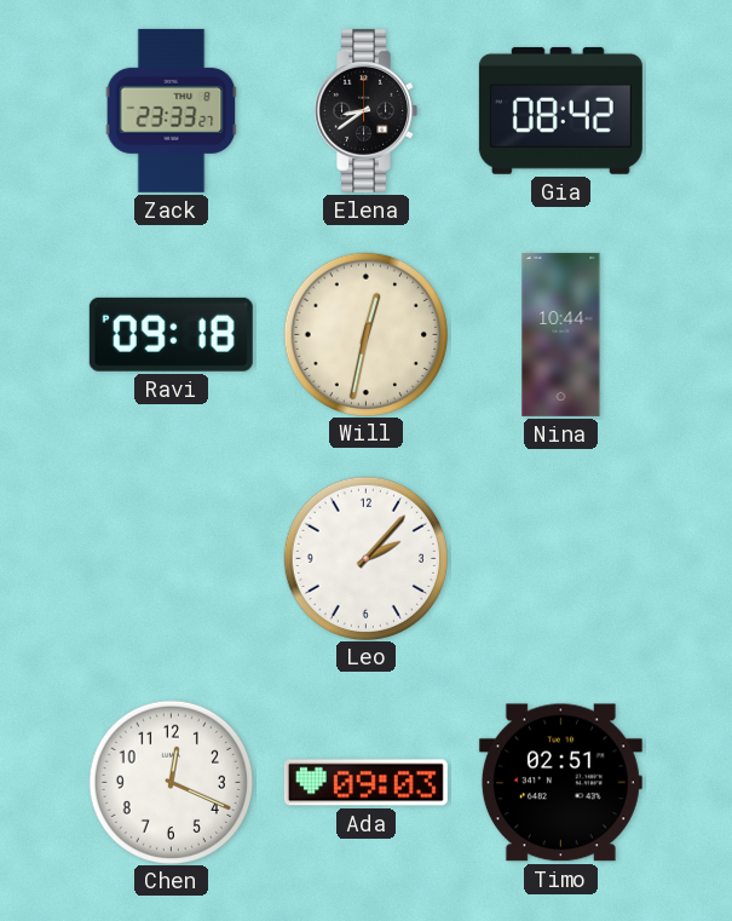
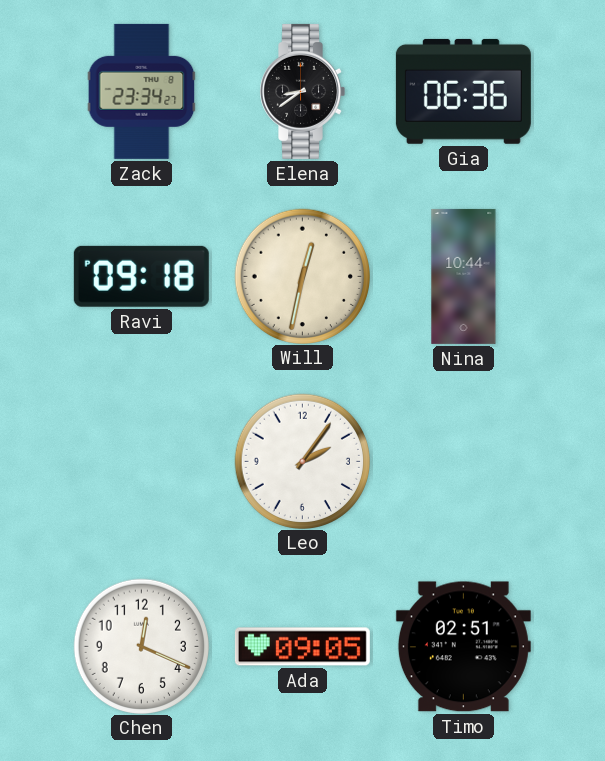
Zack: 23:33 -> 23:34
Gia: 08:42 -> 06:36
Leo: 2:07 -> 2:06
Ada: 09:03 -> 09:05
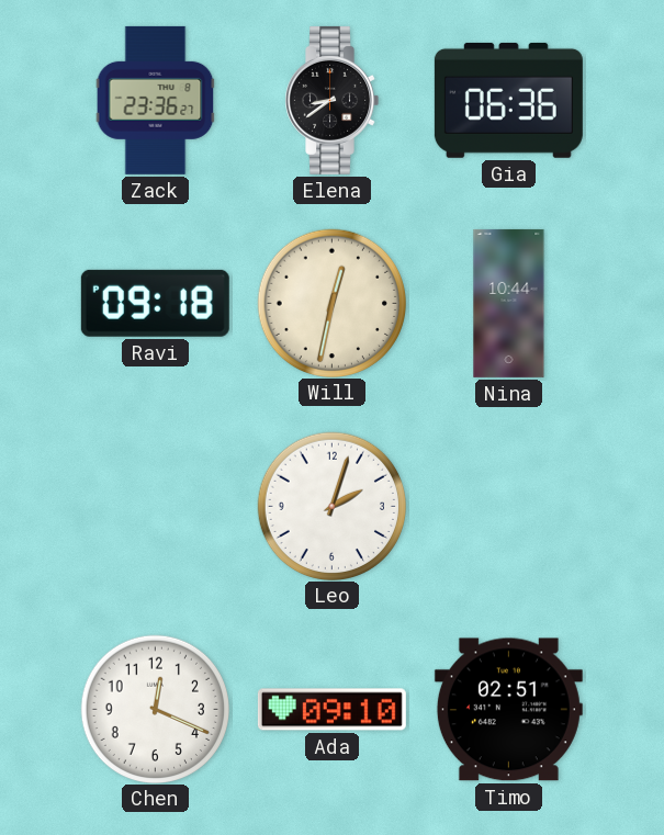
Zack: 23:34 -> 23:36
Leo: 2:06 -> 2:03
Ada: 09:05 -> 09:10
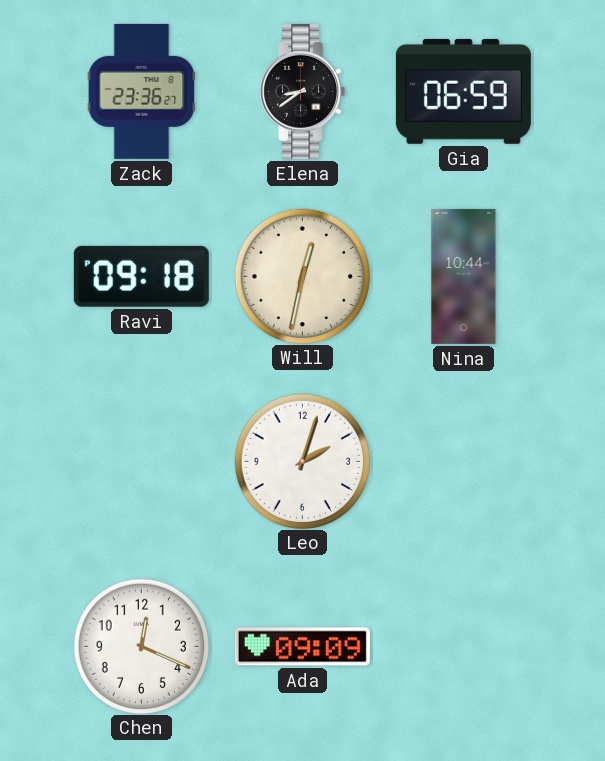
Gia: 06:36 -> 06:59
Ada: 09:10 -> 09:09
Timo: 02:51 -> none
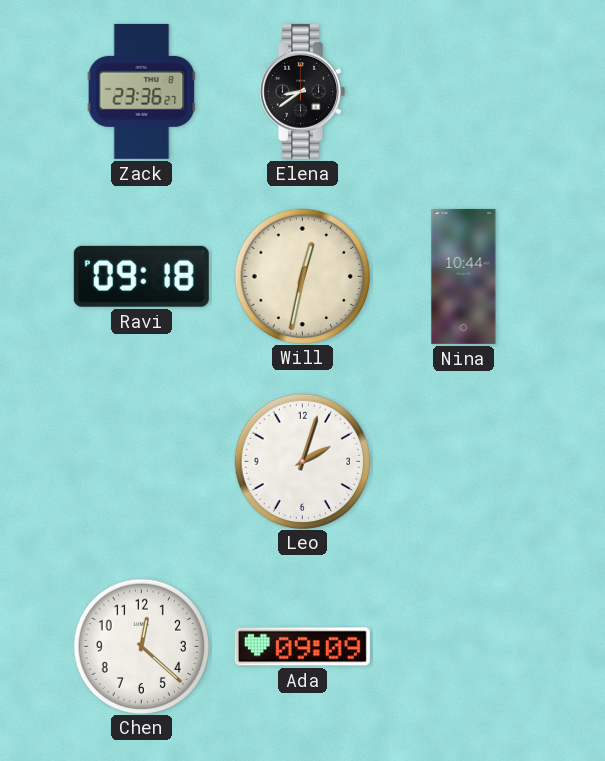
Gia: 06:59 -> none
Chen: 12:19 -> 12:22
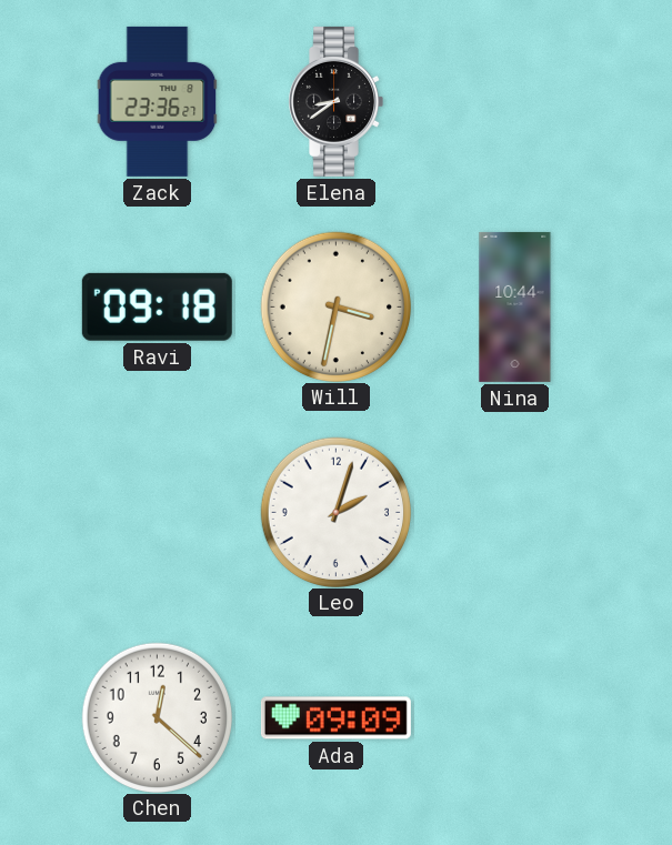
Will: 12:32 -> 3:32
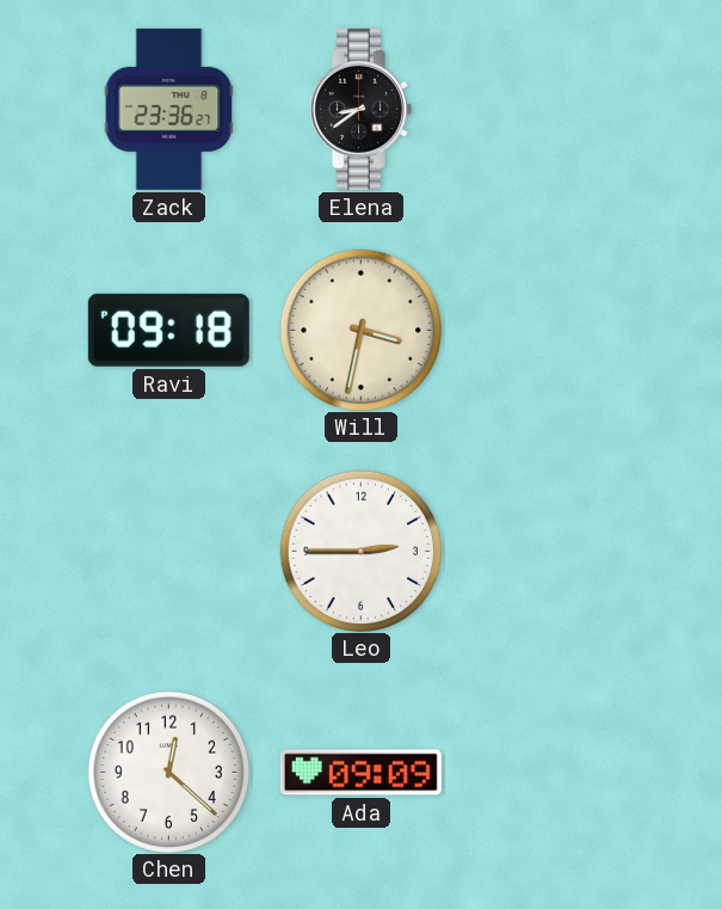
Nina: 10:44 -> none
Leo: 2:03 -> 2:45
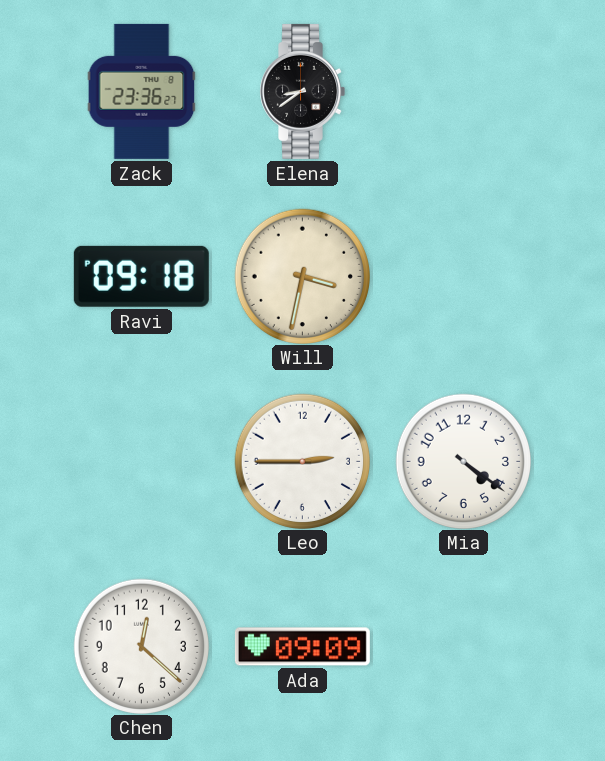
Mia: none -> 4:21
